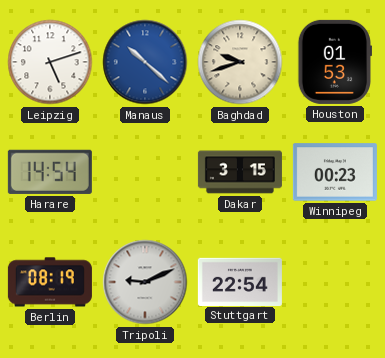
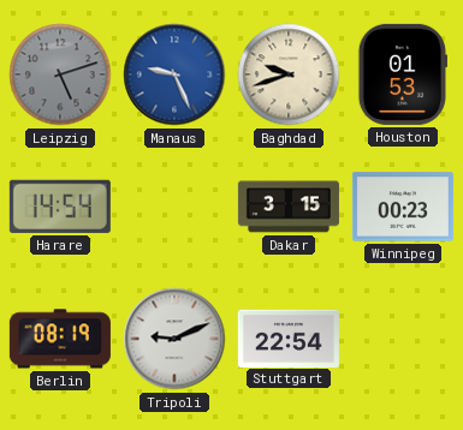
Leipzig dial: white -> grey
Manaus: 10:22 -> 9:26
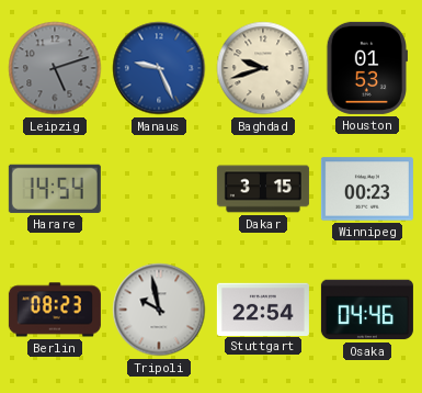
Berlin: 08:19 -> 08:23
Tripoli: 9:11 -> 9:58
Osaka: none -> 04:46
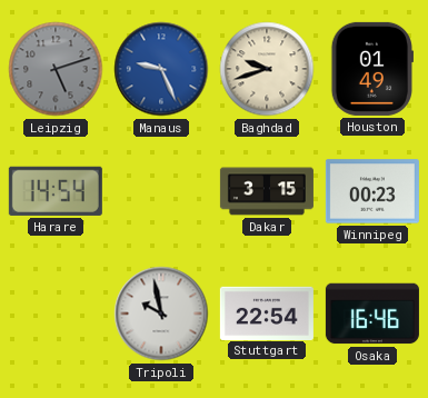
Houston: 01:53 -> 01:49
Berlin: 08:23 -> none
Osaka: 04:46 -> 16:46
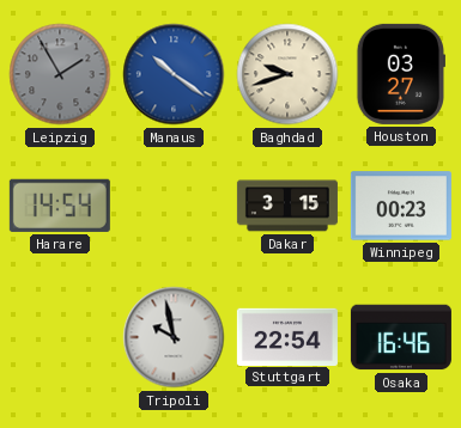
Leipzig: 5:12 -> 1:55
Manaus: 9:26 -> 10:21
Houston: 01:49 -> 03:27
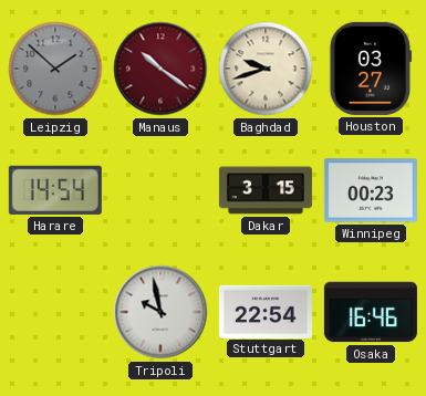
Leipzig: 1:55 -> 1:52
Manaus dial: blue -> burgundy
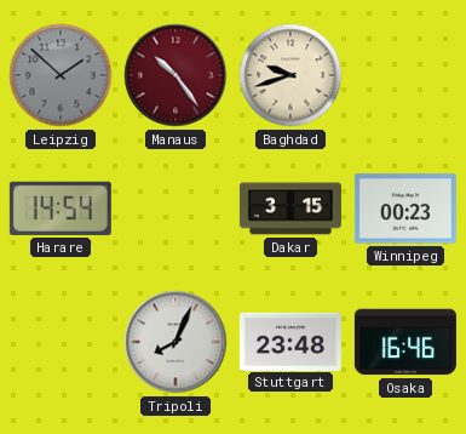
Manaus: 10:21 -> 10:24
Houston: 03:27 -> none
Tripoli: 9:58 -> 8:04
Stuttgart: 22:54 -> 23:48
